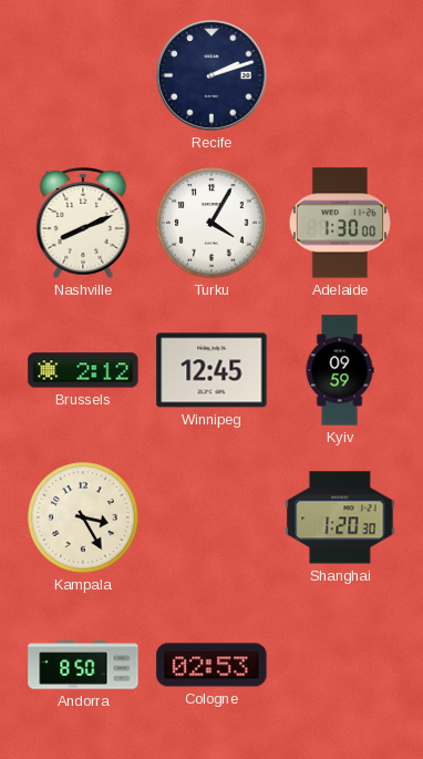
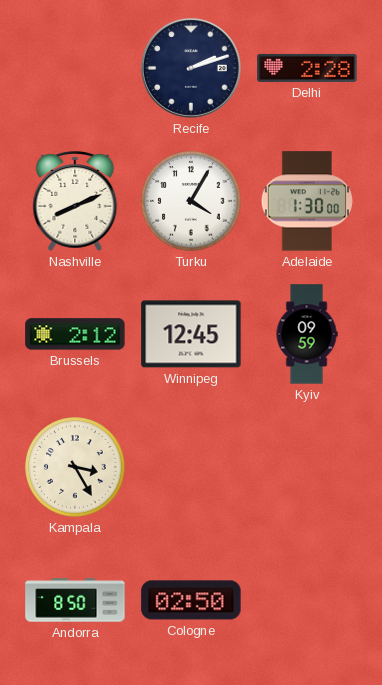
Delhi: none -> 2:28
Shanghai: 1:20 -> none
Cologne: 02:53 -> 02:50
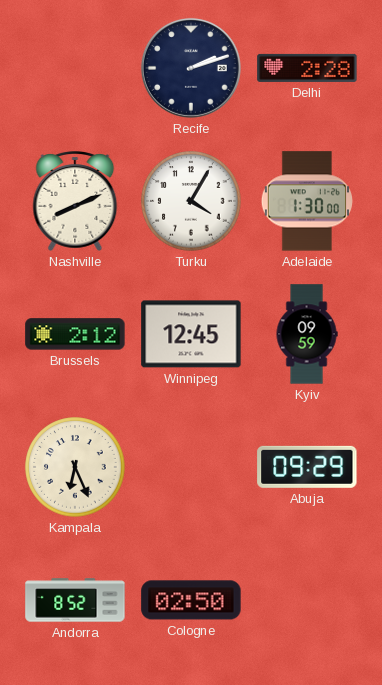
Kampala: 3:25 -> 6:26
Abuja: none -> 09:29
Andorra: 8:50 -> 8:52
